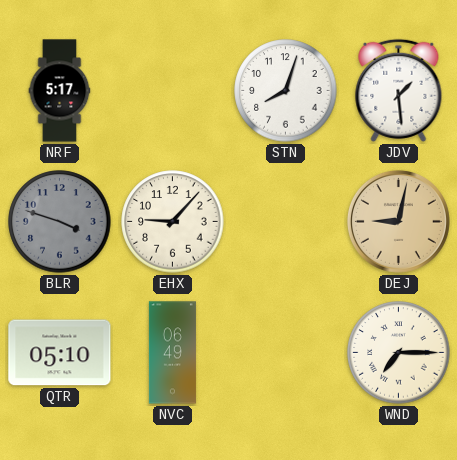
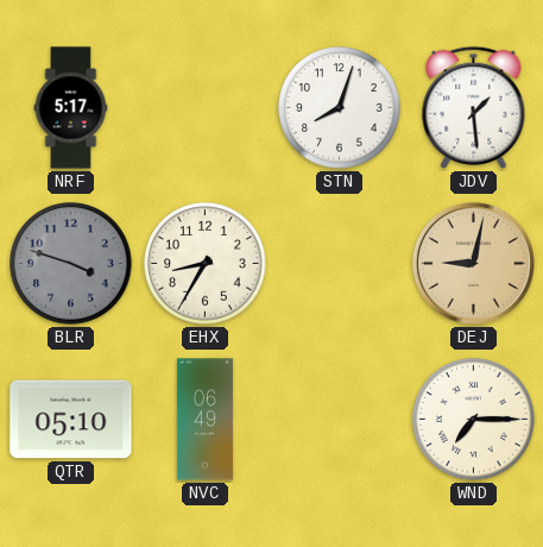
EHX: 9:07 -> 8:35
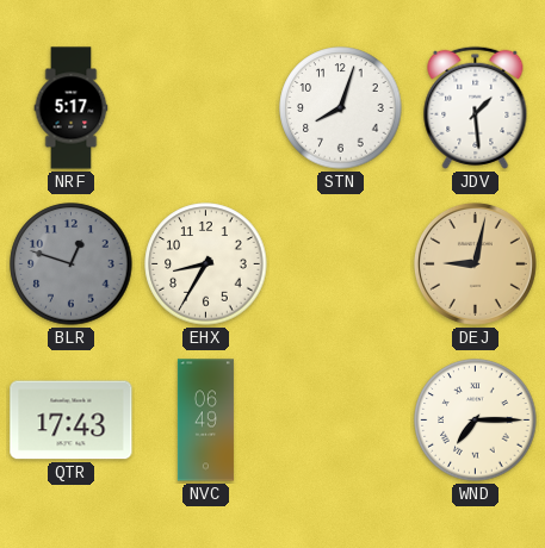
BLR: 3:48 -> 12:48
QTR: 05:10 -> 17:43
